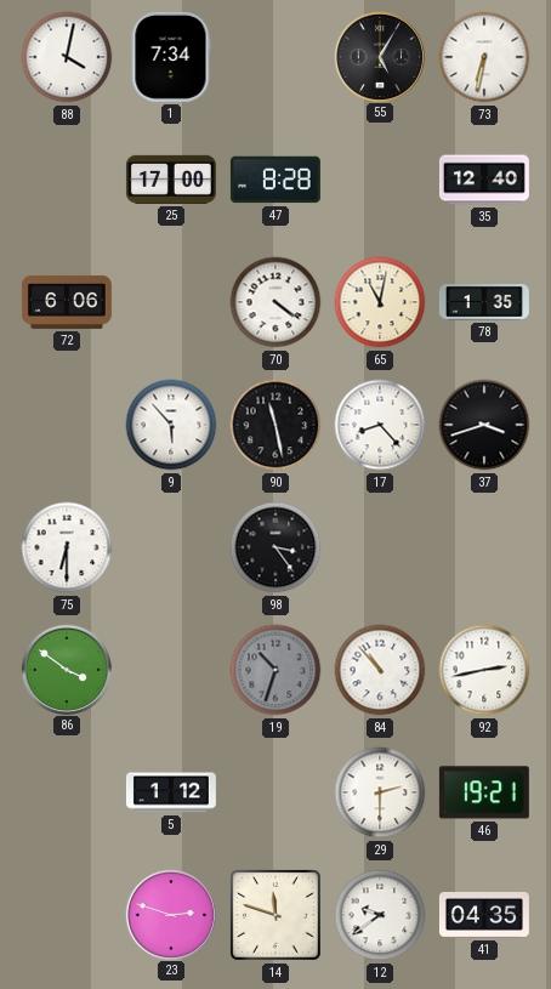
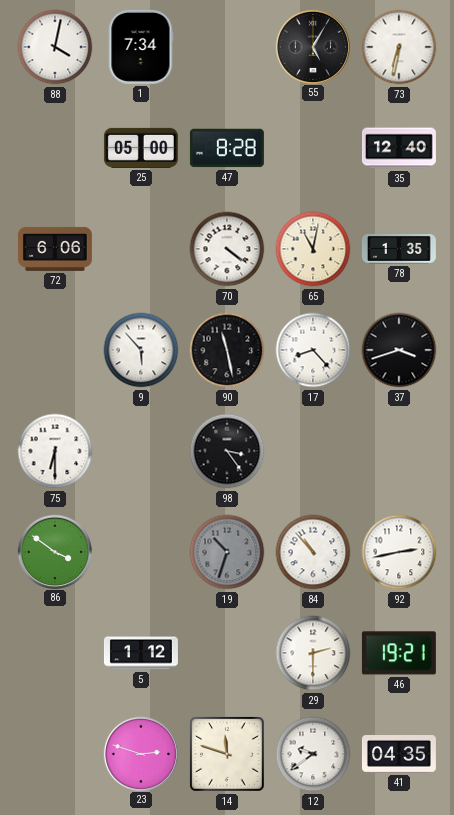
25: 17:00 -> 05:00
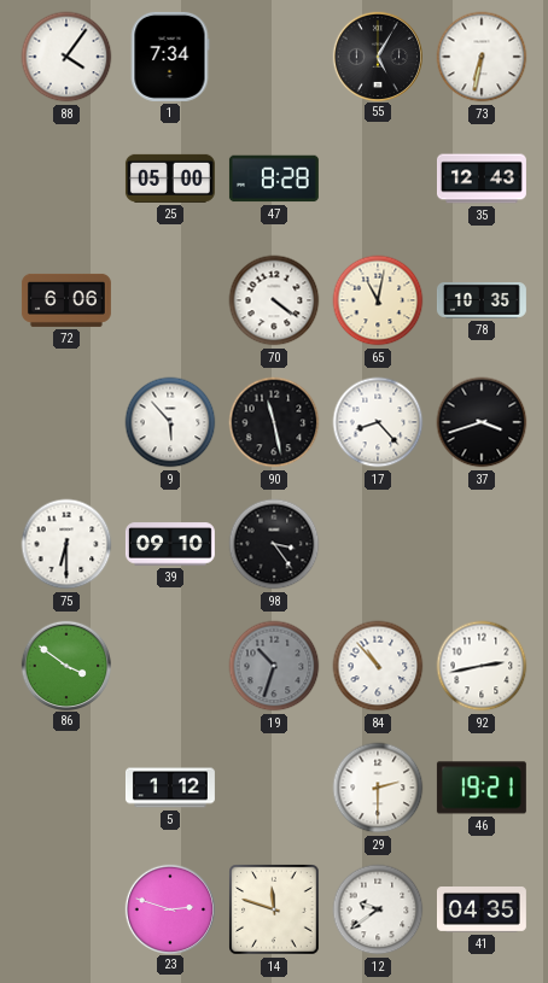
88: 4:02 -> 4:06
35: 12:40 -> 12:43
78: 1:35 -> 10:35
39: none -> 09:10
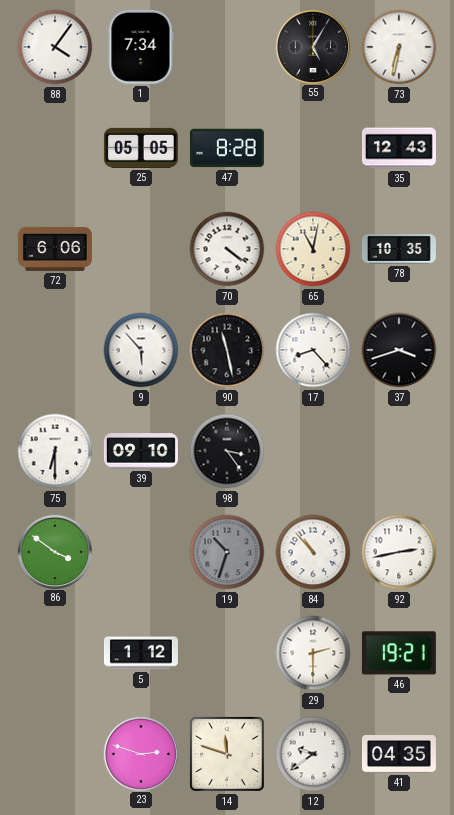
25: 05:00 -> 05:05
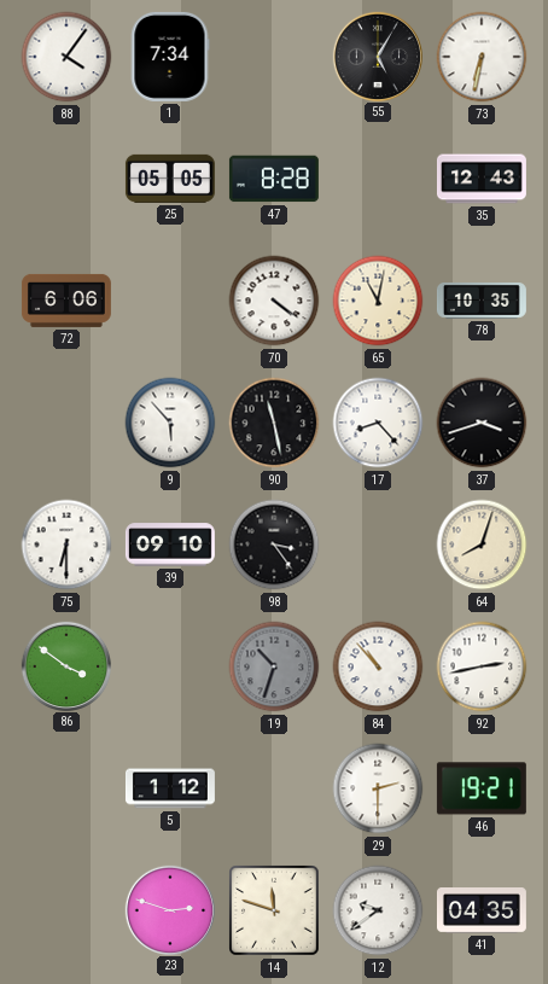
64: none -> 8:03
